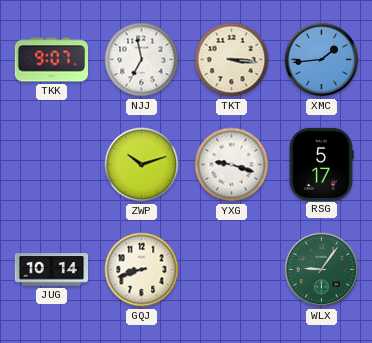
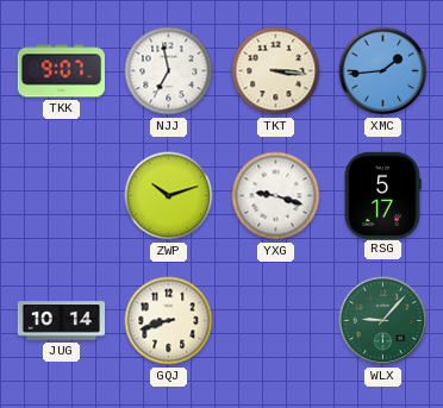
WLX: 9:06 -> 9:07
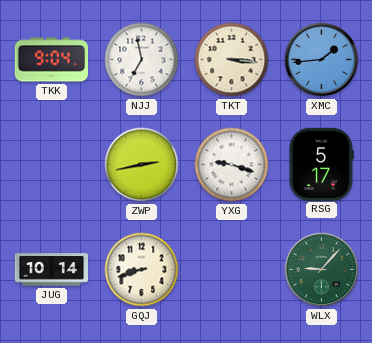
TKK: 9:07 -> 9:04
ZWP: 10:12 -> 2:43
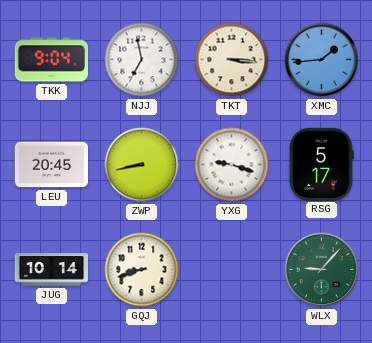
LEU: none -> 20:45
ZWP: 2:43 -> 8:43
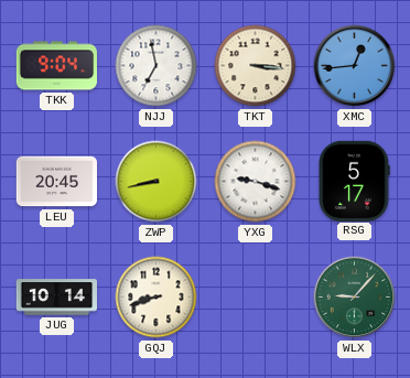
XMC: 1:44 -> 12:44
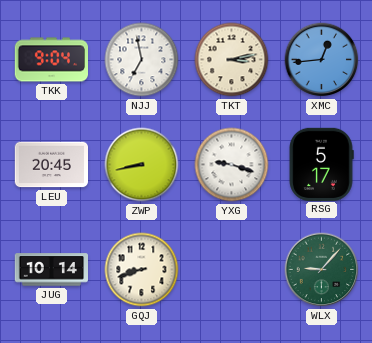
TKT: 3:16 -> 3:13
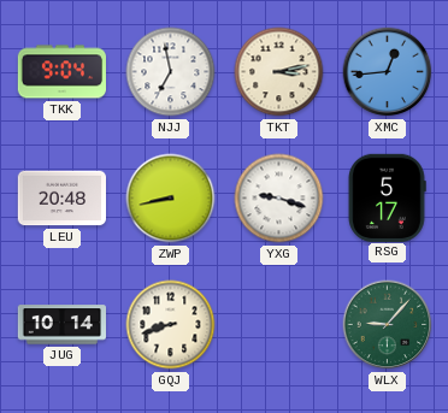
LEU: 20:45 -> 20:48
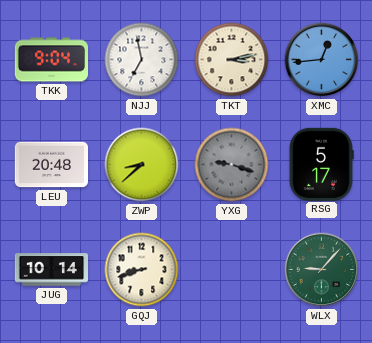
ZWP: 8:43 -> 8:38
YXG dial: white -> grey
